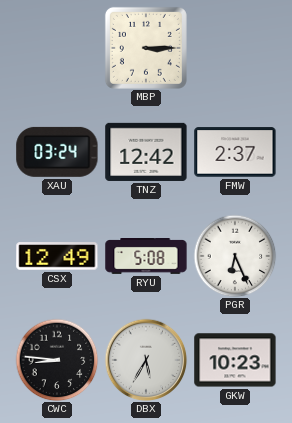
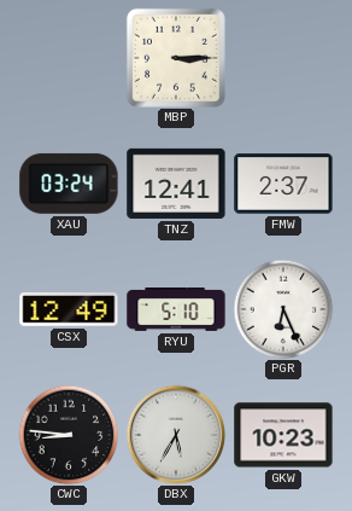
TNZ: 12:42 -> 12:41
RYU: 5:08 -> 5:10
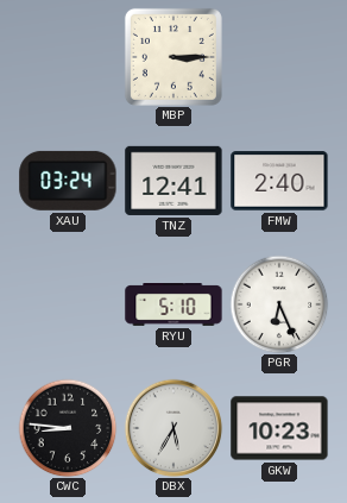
FMW: 2:37 -> 2:40
CSX: 12:49 -> none
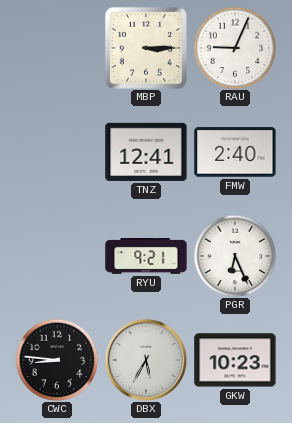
RAU: none -> 9:04
XAU: 03:24 -> none
RYU: 5:10 -> 9:21
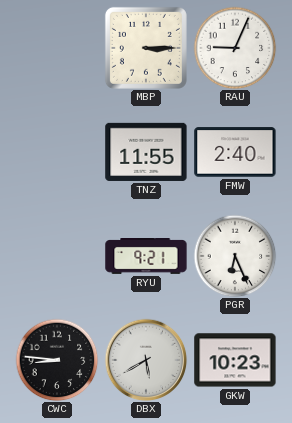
TNZ: 12:41 -> 11:55
DBX: 5:35 -> 5:40
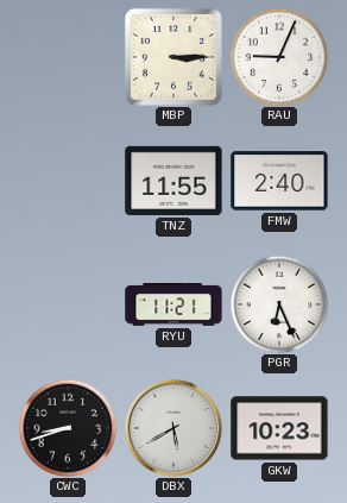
RYU: 9:21 -> 11:21
CWC: 8:46 -> 8:42
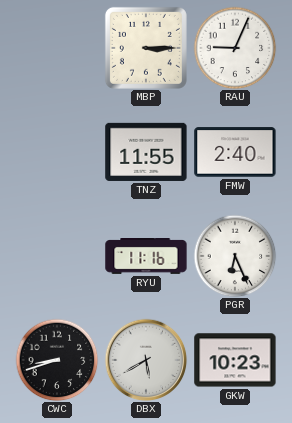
RYU: 11:21 -> 11:16
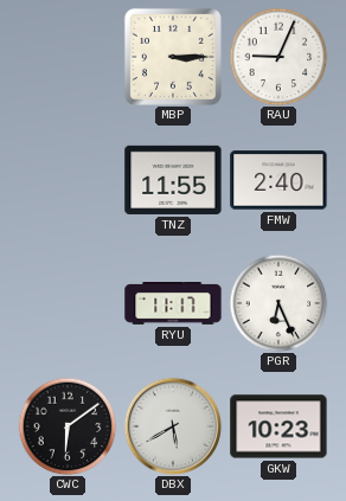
RYU: 11:16 -> 11:17
CWC: 8:42 -> 6:09
